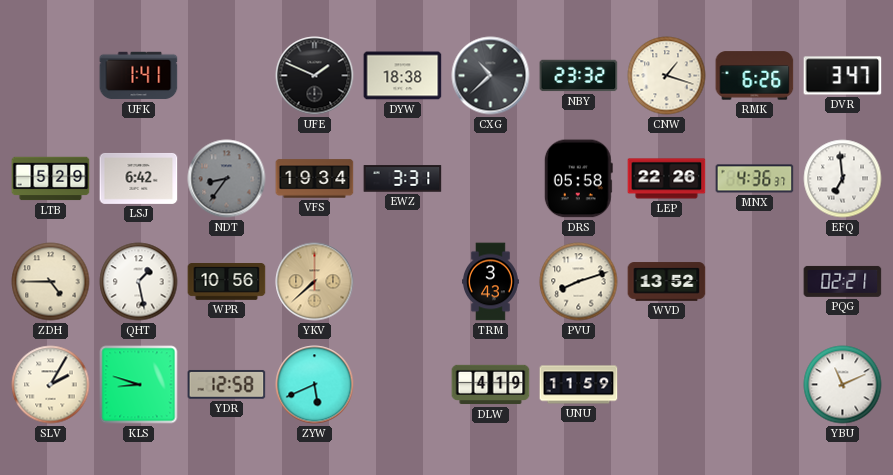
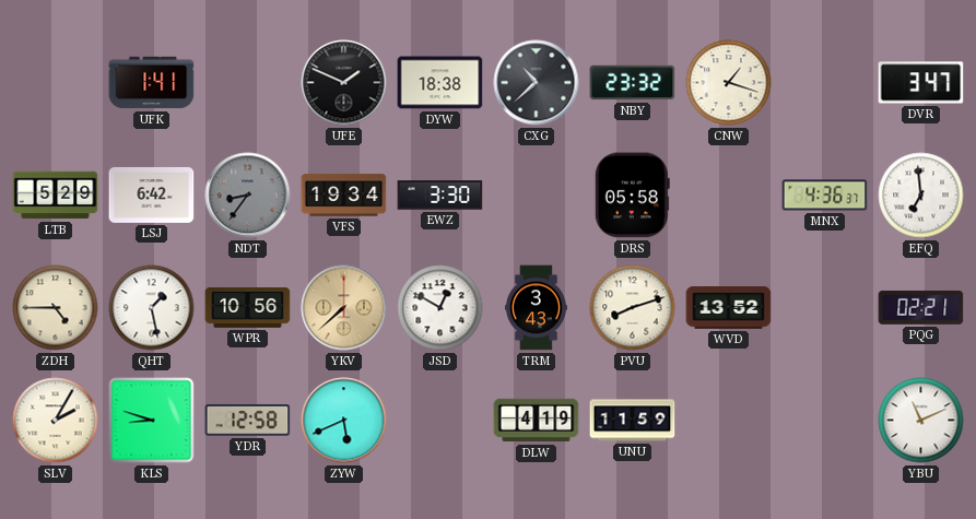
RMK: 6:26 -> none
EWZ: 3:31 -> 3:30
LEP: 22:26 -> none
JSD: none -> 12:50
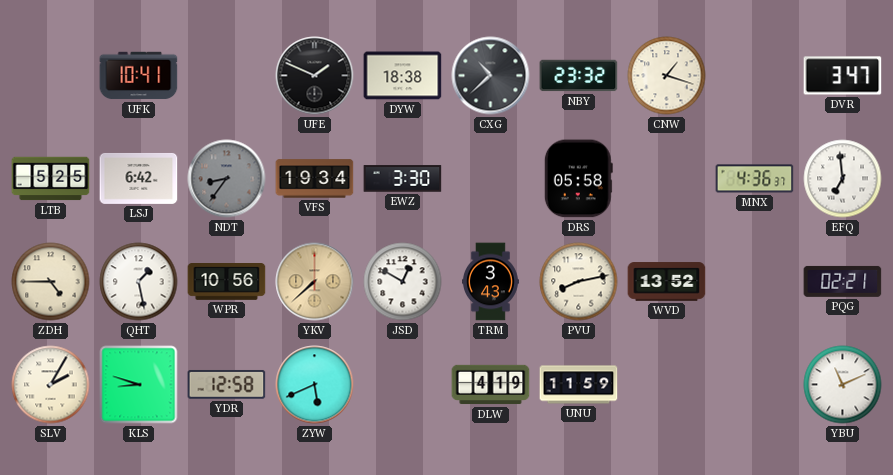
UFK: 1:41 -> 10:41
LTB: 5:29 -> 5:25
PVU: 8:12 -> 8:13
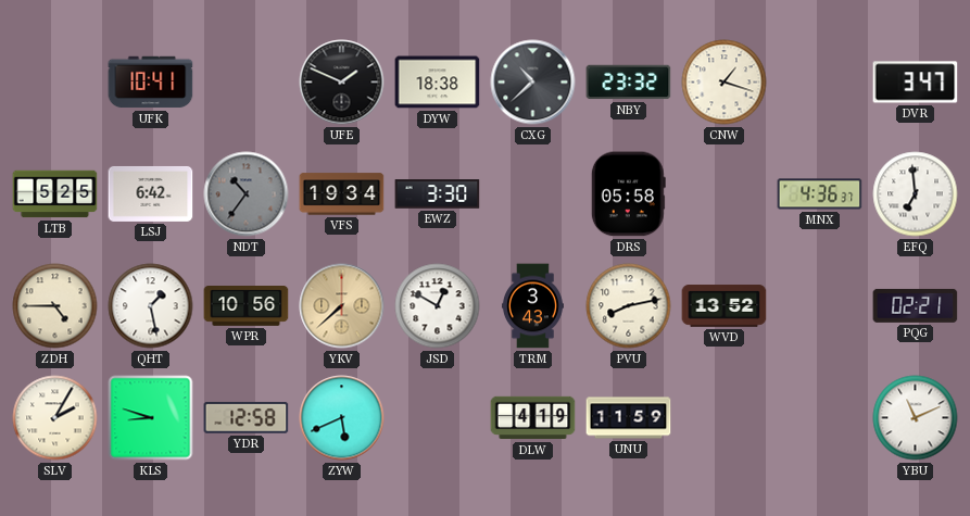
NDT: 8:36 -> 10:36
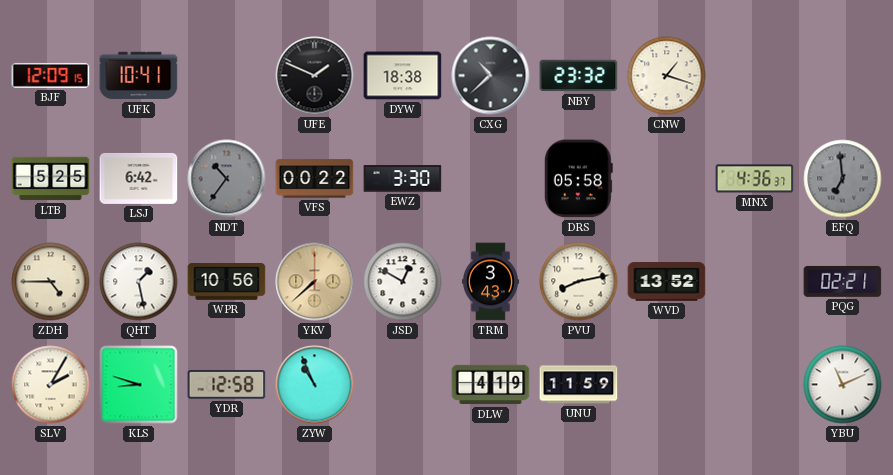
BJF: none -> 12:09
DVR: 3:47 -> none
VFS: 19:34 -> 00:22
EFQ dial: white -> grey
ZYW: 5:41 -> 10:56
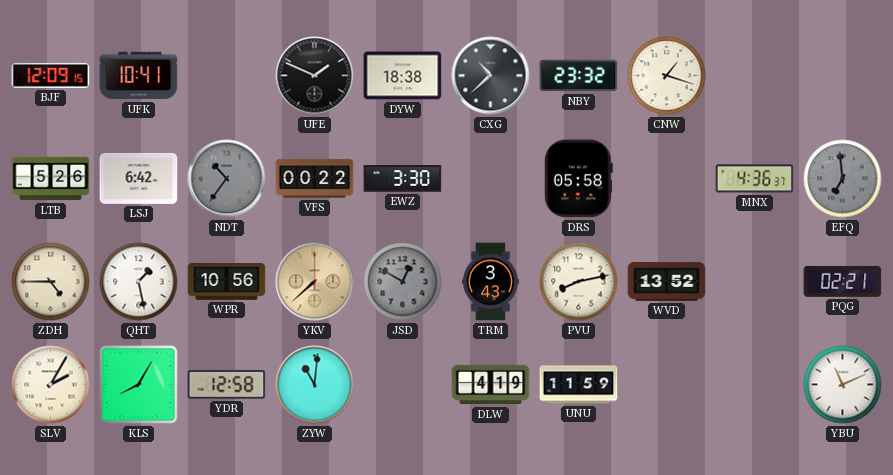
LTB: 5:25 -> 5:26
JSD dial: white -> grey
KLS: 8:48 -> 8:05
ZYW: 10:56 -> 11:01
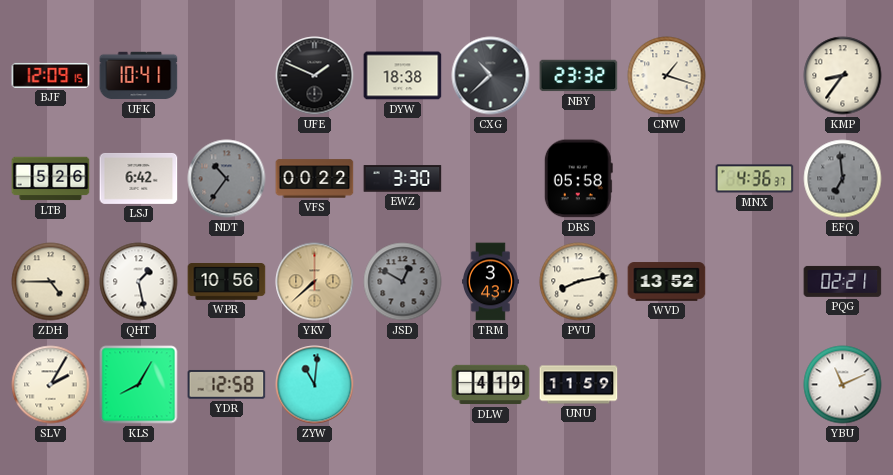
KMP: none -> 8:36
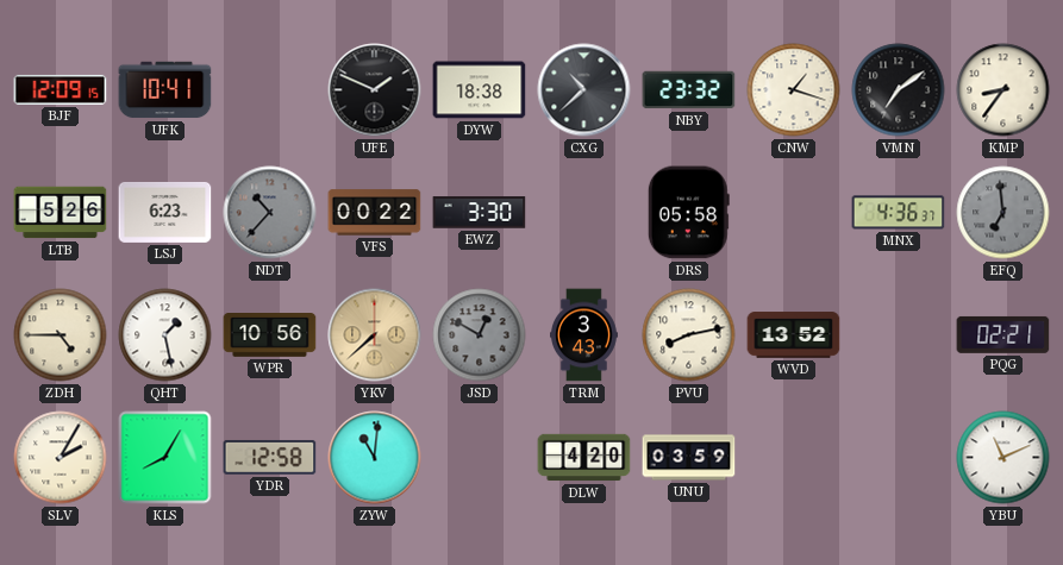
VMN: none -> 7:09
LSJ: 6:42 -> 6:23
NDT: 10:36 -> 10:37
DLW: 4:19 -> 4:20
UNU: 11:59 -> 03:59
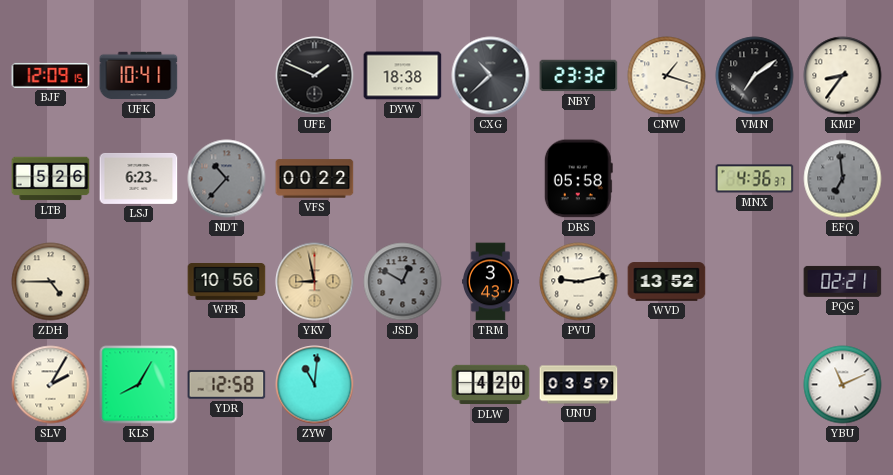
EWZ: 3:30 -> none
QHT: 1:28 -> none
YKV: 7:38 -> 8:58
PVU: 8:13 -> 9:13
